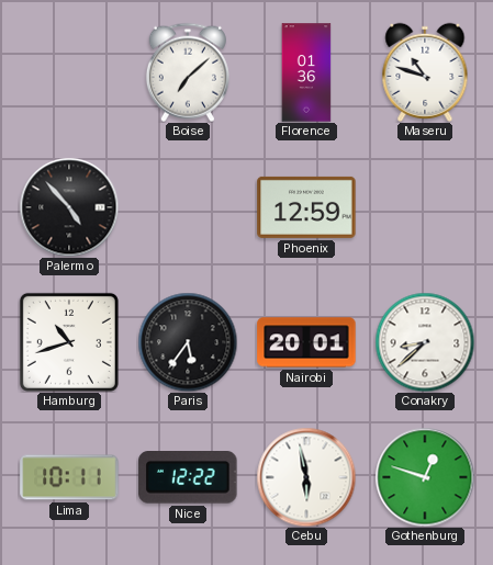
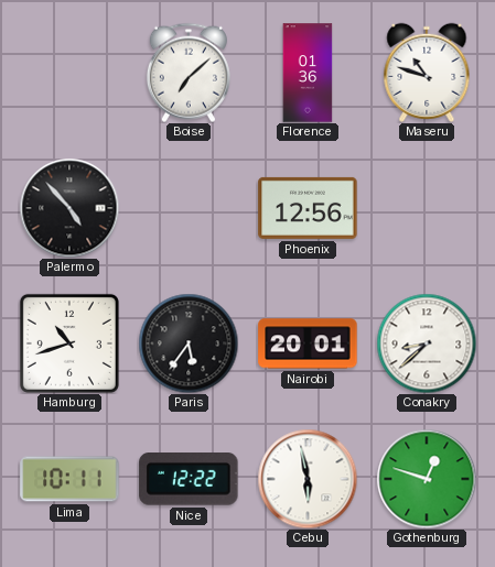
Phoenix: 12:59 -> 12:56
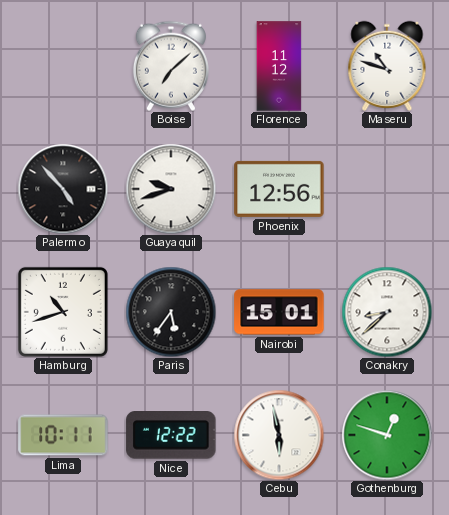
Florence: 01:36 -> 11:12
Guayaquil: none -> 9:42
Nairobi: 20:01 -> 15:01
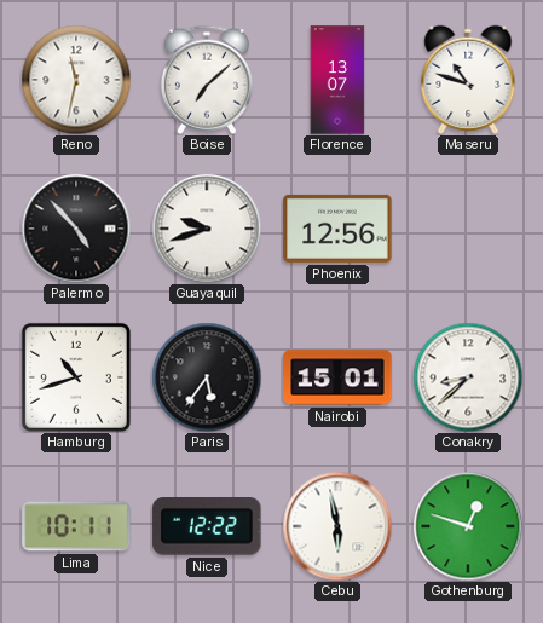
Reno: none -> 11:32
Florence: 11:12 -> 13:07
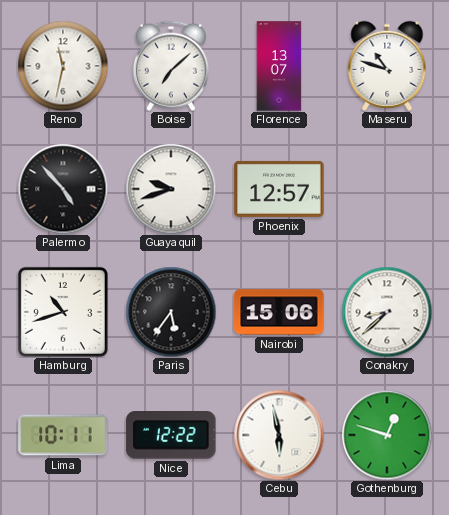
Phoenix: 12:56 -> 12:57
Nairobi: 15:01 -> 15:06
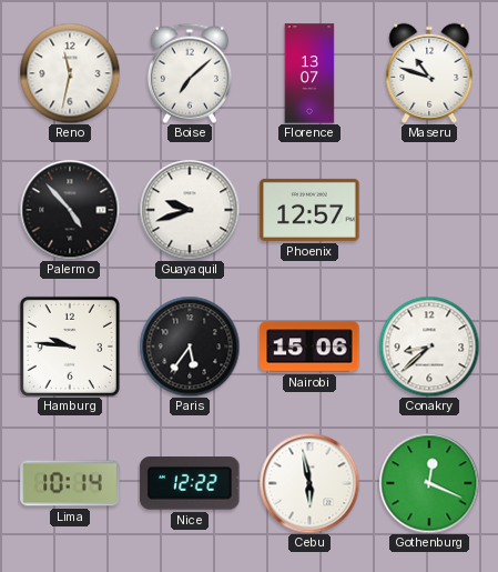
Hamburg: 10:42 -> 9:46
Lima: 10:11 -> 10:14
Gothenburg: 12:48 -> 12:19
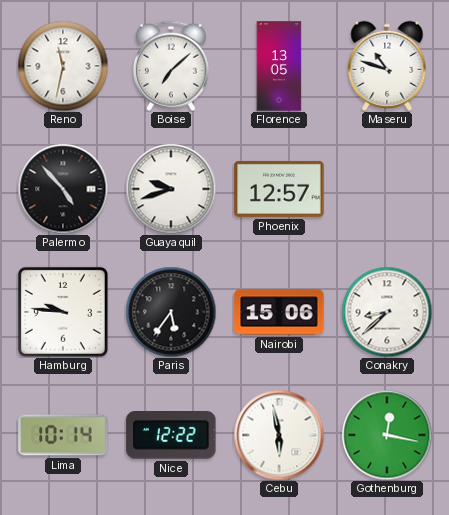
Florence: 13:07 -> 13:05
Gothenburg: 12:19 -> 12:17
